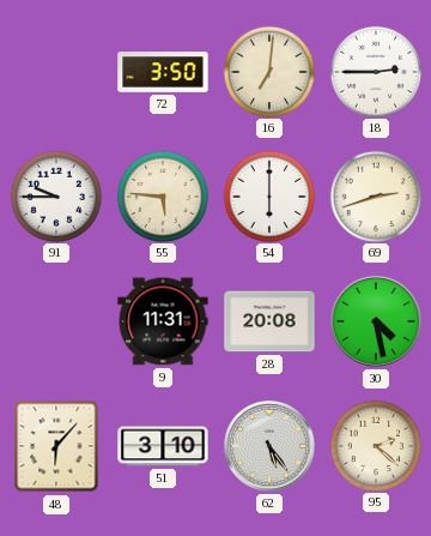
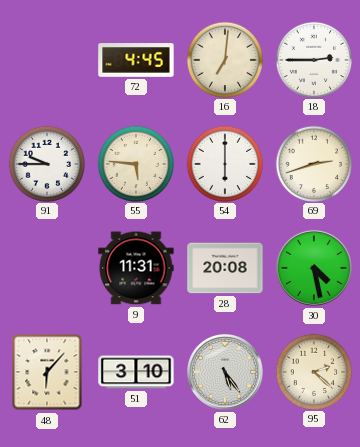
72: 3:50 -> 4:45
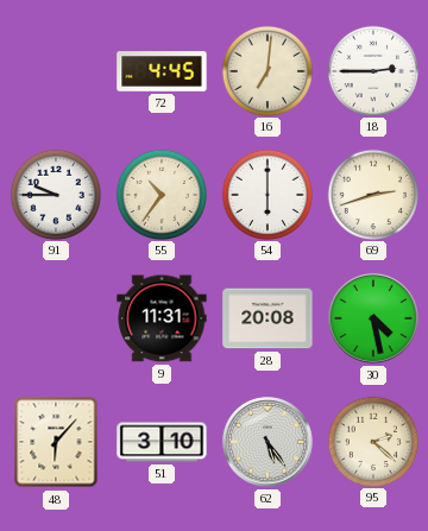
55: 5:46 -> 10:36
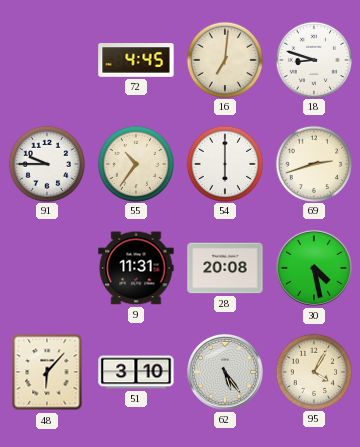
18: 2:45 -> 8:48
95: 2:22 -> 4:05
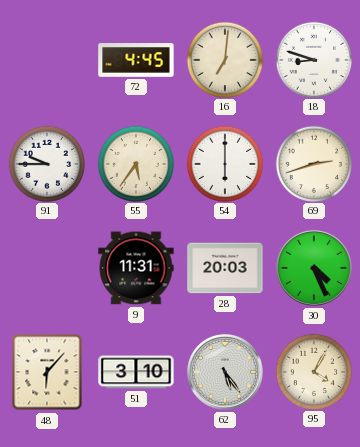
55: 10:36 -> 5:36
28: 20:08 -> 20:03
30: 4:28 -> 4:26
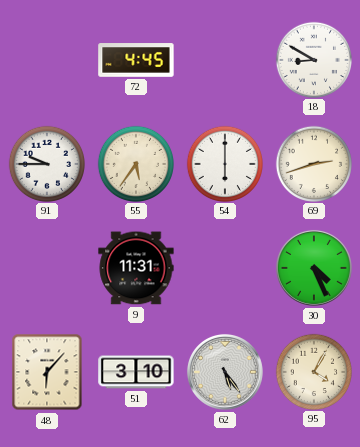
16: 7:01 -> none
18: 8:48 -> 8:50
28: 20:03 -> none
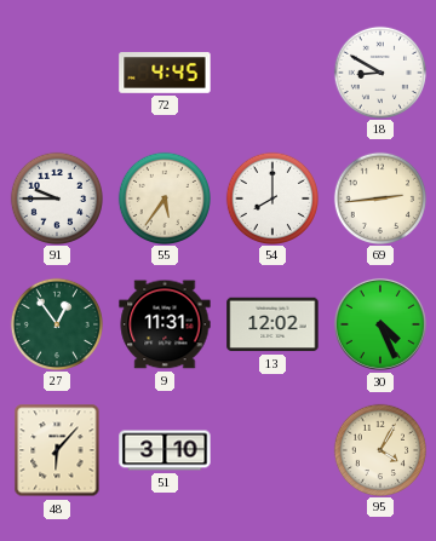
54: 6:00 -> 8:00
69: 2:42 -> 2:44
27: none -> 12:54
13: none -> 12:02
62: 5:24 -> none
